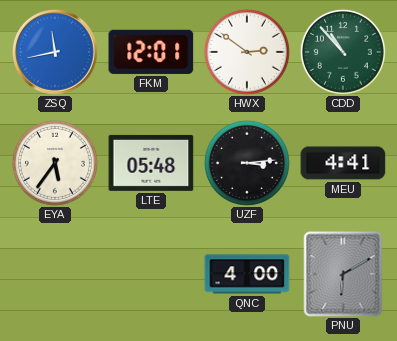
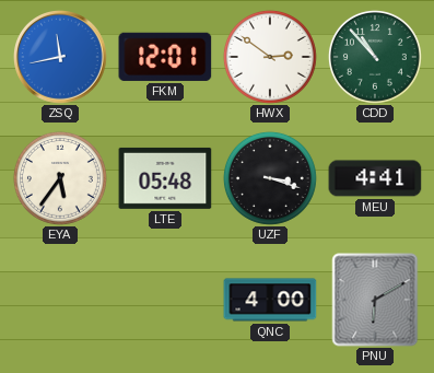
UZF: 3:14 -> 3:18
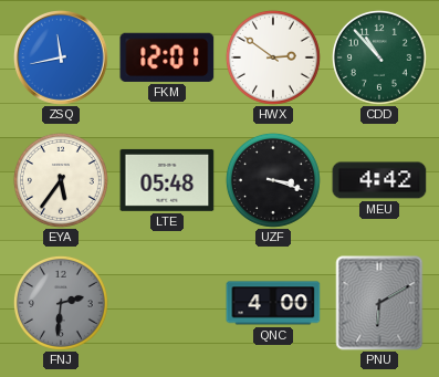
MEU: 4:41 -> 4:42
FNJ: none -> 2:31
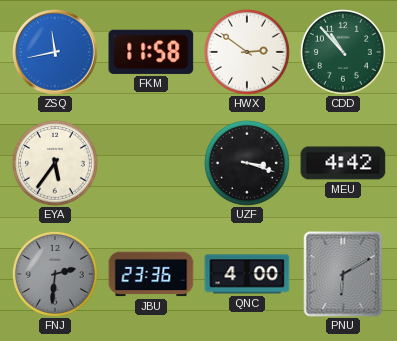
FKM: 12:01 -> 11:58
LTE: 05:48 -> none
JBU: none -> 23:36
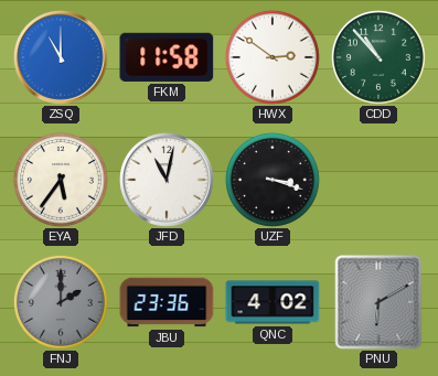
ZSQ: 11:43 -> 11:00
JFD: none -> 11:02
MEU: 4:42 -> none
FNJ: 2:31 -> 2:00
QNC: 4:00 -> 4:02
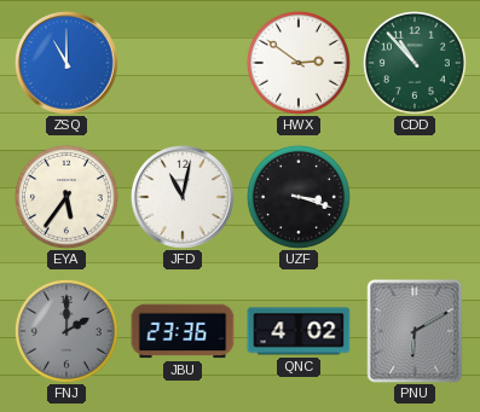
FKM: 11:58 -> none
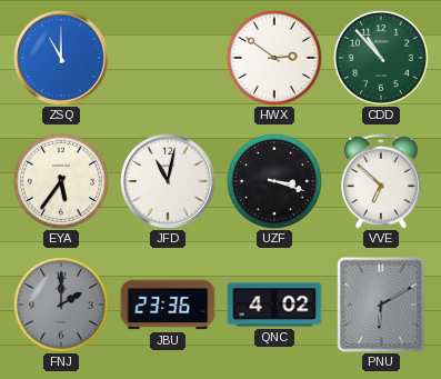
VVE: none -> 6:52
